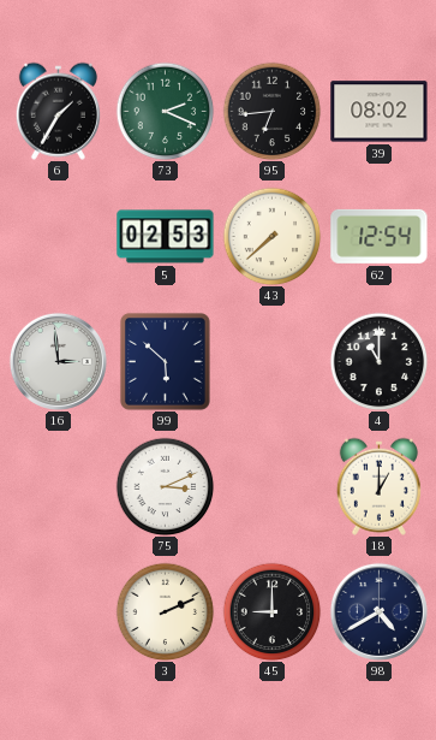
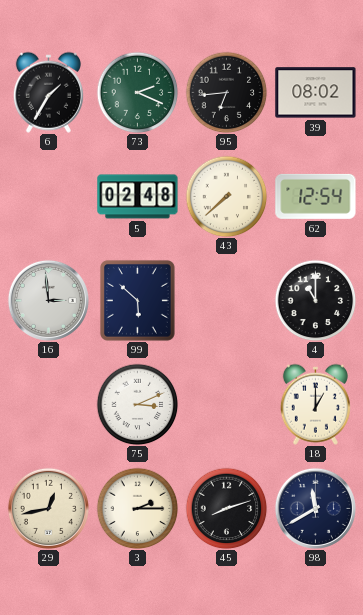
5: 02:53 -> 02:48
29: none -> 12:43
3: 2:11 -> 2:15
45: 9:00 -> 8:12
98: 4:40 -> 11:40
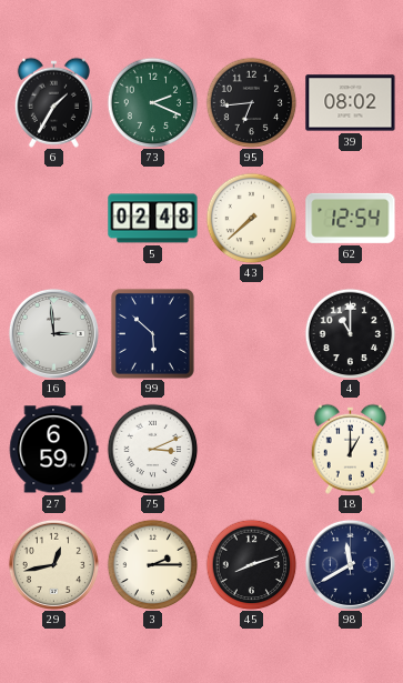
27: none -> 6:59
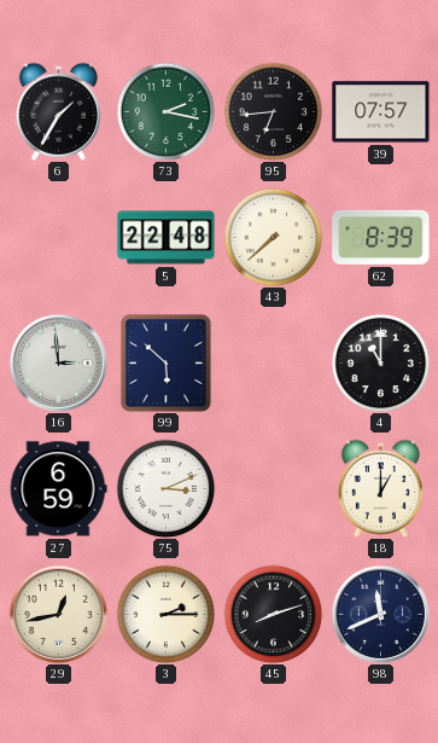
73: 2:19 -> 2:17
39: 08:02 -> 07:57
5: 02:48 -> 22:48
62: 12:54 -> 8:39
98: 11:40 -> 11:41
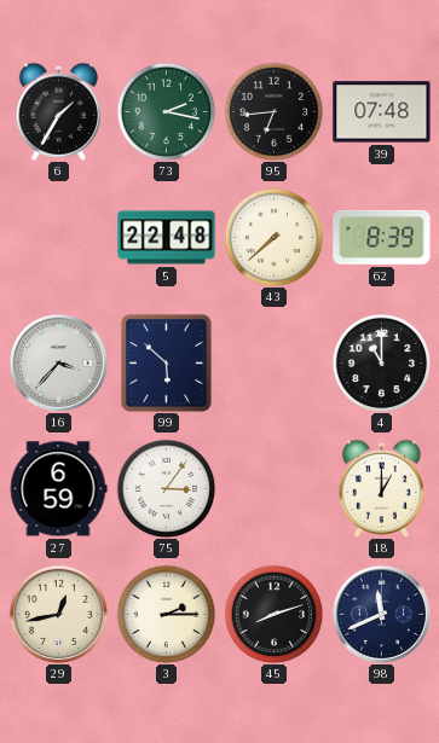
39: 07:57 -> 07:48
16: 2:59 -> 3:37
75: 3:11 -> 3:06
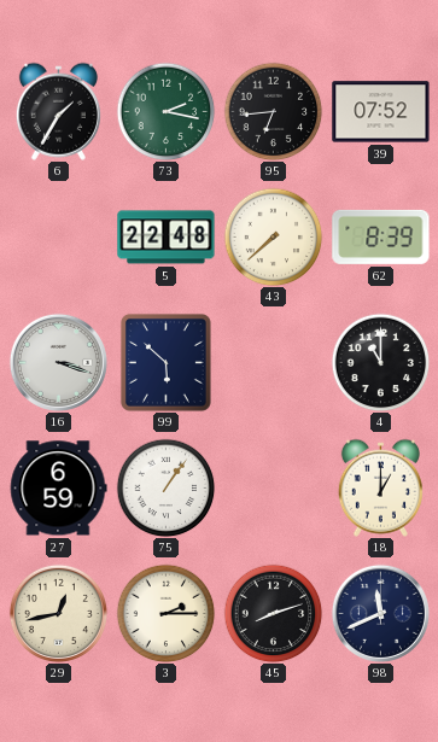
39: 07:48 -> 07:52
16: 3:37 -> 3:18
75: 3:06 -> 1:06
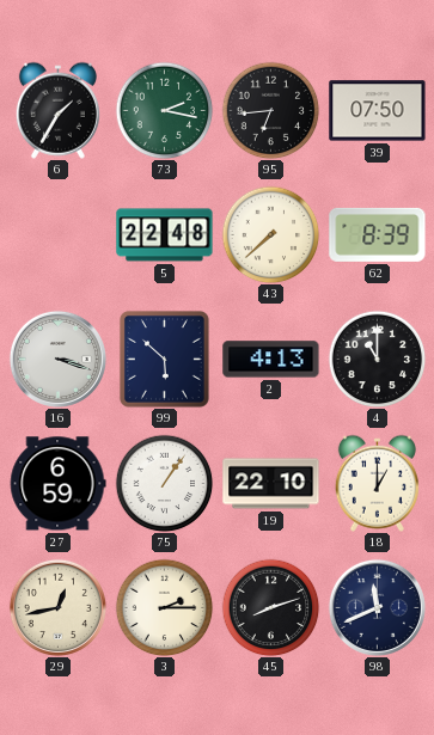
39: 07:52 -> 07:50
2: none -> 4:13
19: none -> 22:10
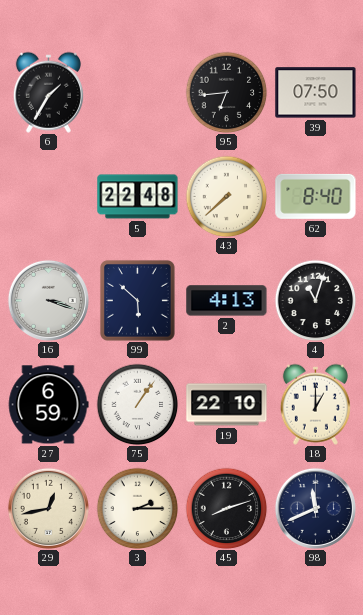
73: 2:17 -> none
62: 8:39 -> 8:40
4: 11:00 -> 11:03
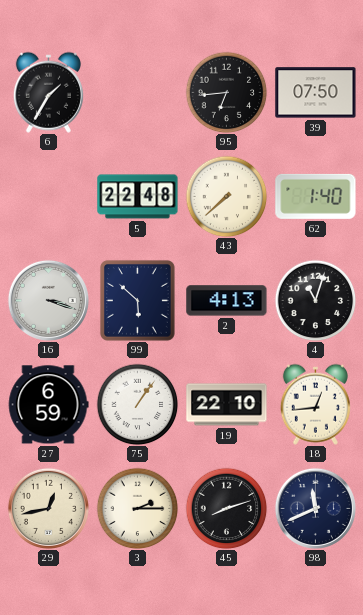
62: 8:40 -> 1:40
18: 1:00 -> 12:44
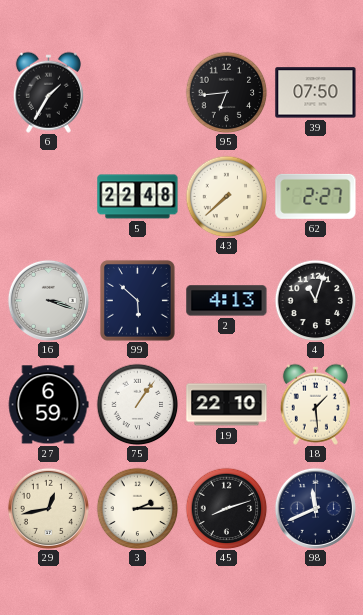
62: 1:40 -> 2:27
18: 12:44 -> 1:29
